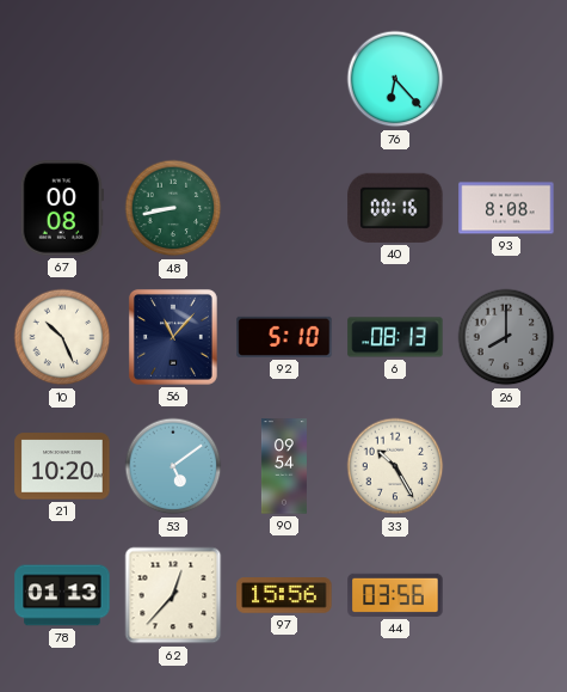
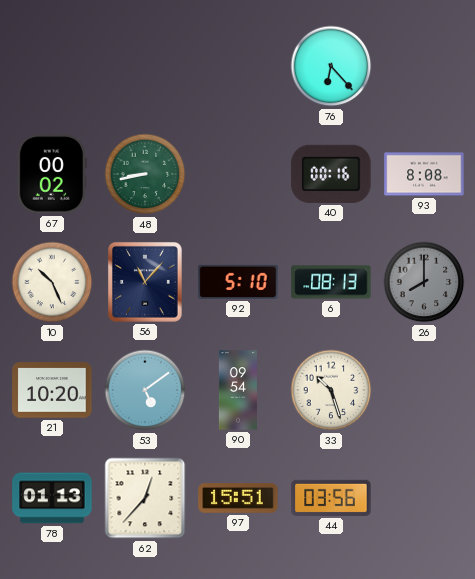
67: 00:08 -> 00:02
33: 10:25 -> 10:27
97: 15:56 -> 15:51
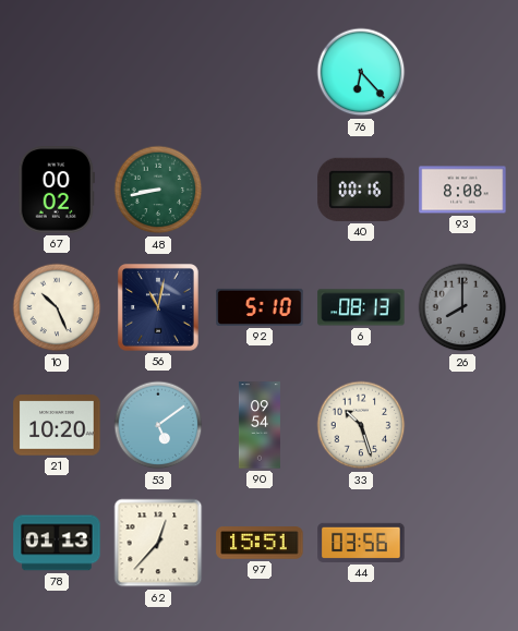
56: 11:07 -> 11:02
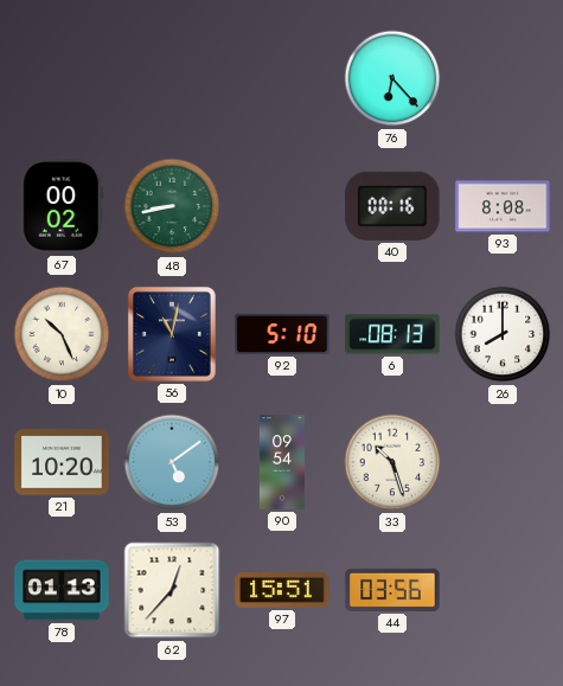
26 dial: grey -> white
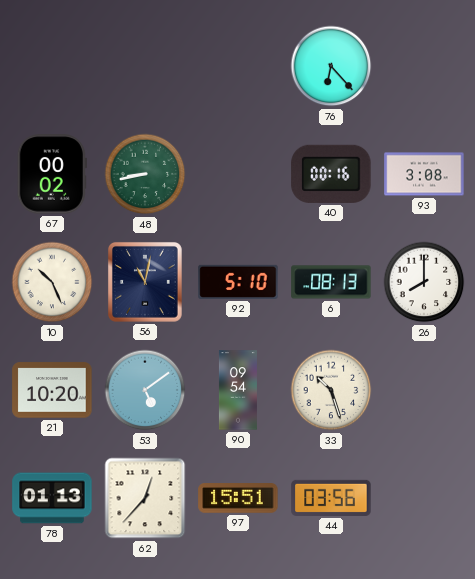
93: 8:08 -> 3:08
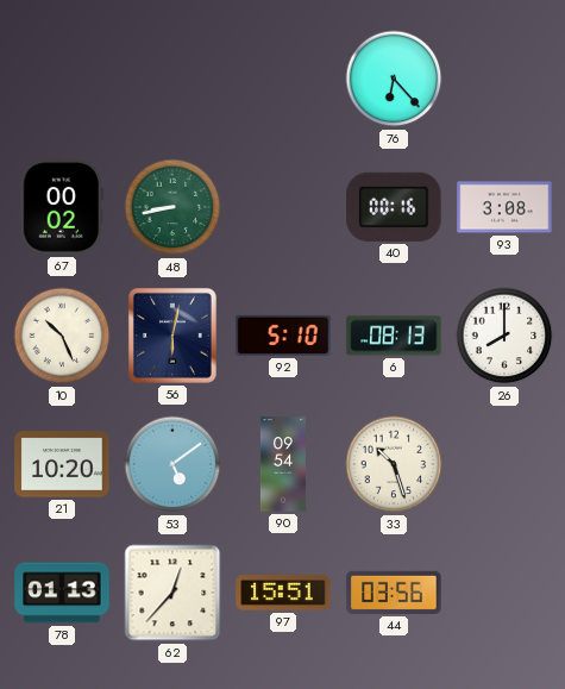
56: 11:02 -> 6:02
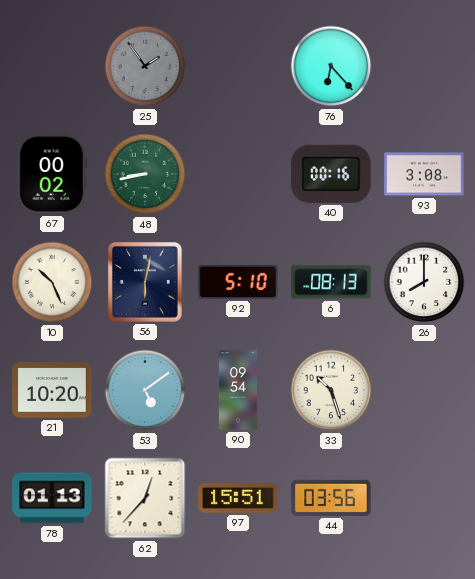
25: none -> 1:54
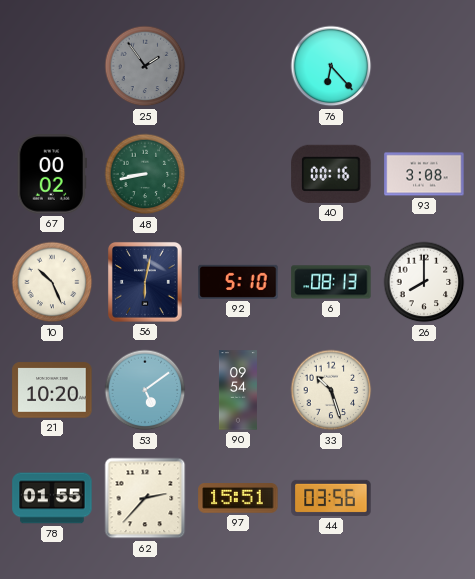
78: 01:13 -> 01:55
62: 12:37 -> 2:37
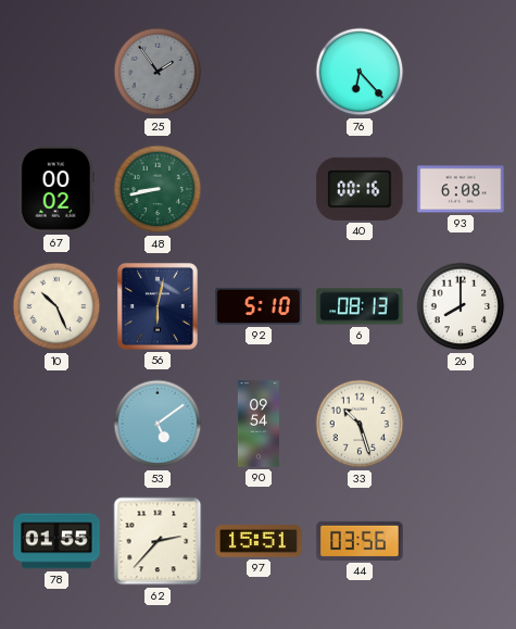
93: 3:08 -> 6:08
21: 10:20 -> none
